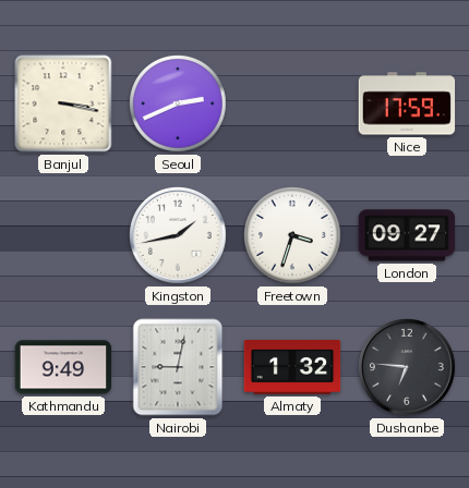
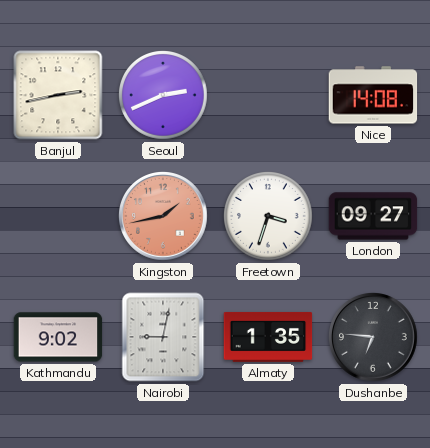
Banjul: 3:17 -> 2:43
Nice: 17:59 -> 14:08
Kingston dial: white -> salmon
Kathmandu: 9:49 -> 9:02
Almaty: 1:32 -> 1:35
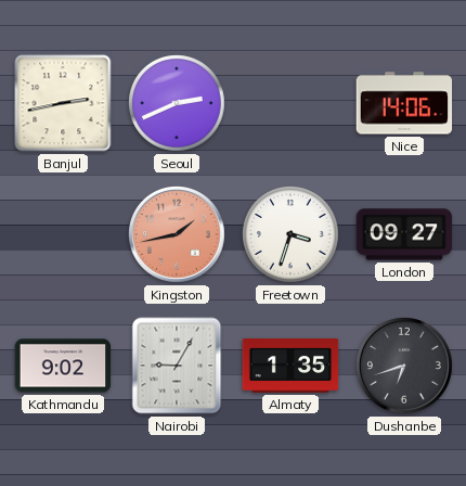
Nice: 14:08 -> 14:06
Nairobi: 9:02 -> 9:05
Dushanbe: 6:46 -> 6:42
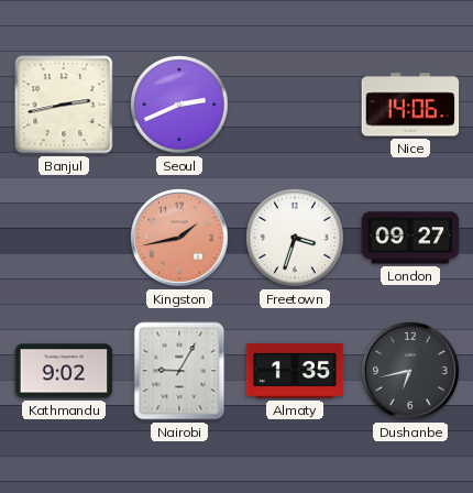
Dushanbe: 6:42 -> 6:43
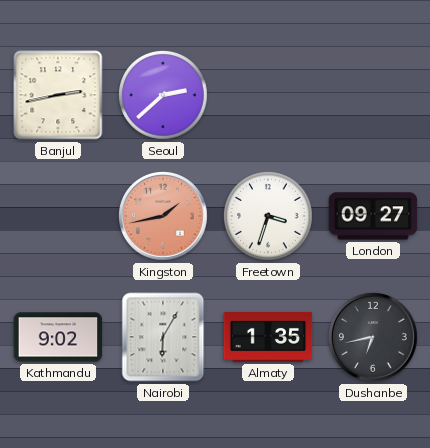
Seoul: 2:41 -> 2:38
Nice: 14:06 -> none
Nairobi: 9:05 -> 6:05
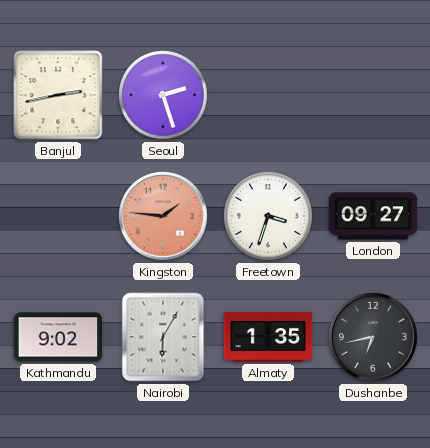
Seoul: 2:38 -> 2:27
Kingston: 1:43 -> 1:46
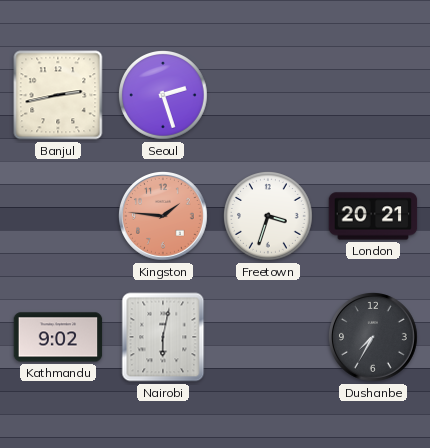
London: 09:27 -> 20:21
Nairobi: 6:05 -> 6:02
Almaty: 1:35 -> none
Dushanbe: 6:43 -> 7:35
